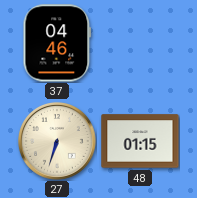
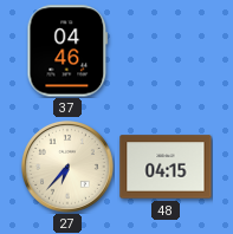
27: 6:33 -> 6:37
48: 01:15 -> 04:15
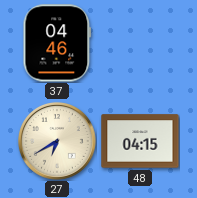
27: 6:37 -> 6:40
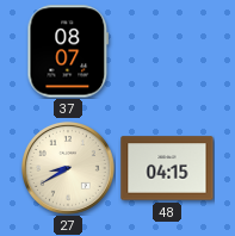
37: 04:46 -> 08:07
27: 6:40 -> 8:40
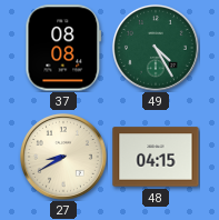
37: 08:07 -> 08:08
49: none -> 4:25
